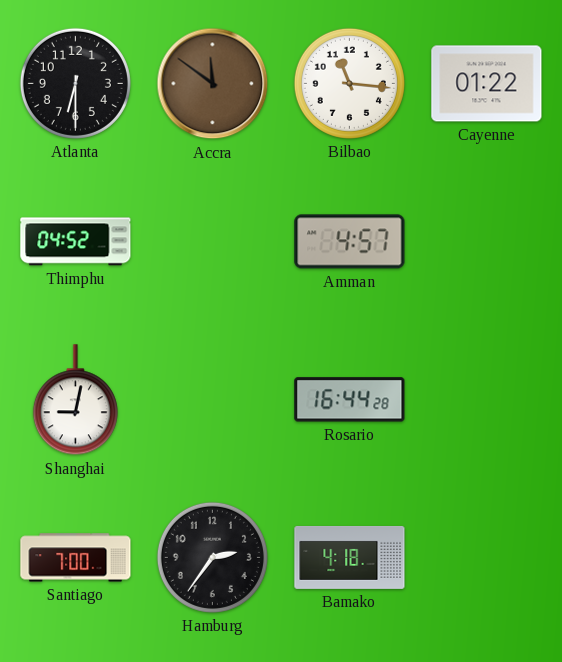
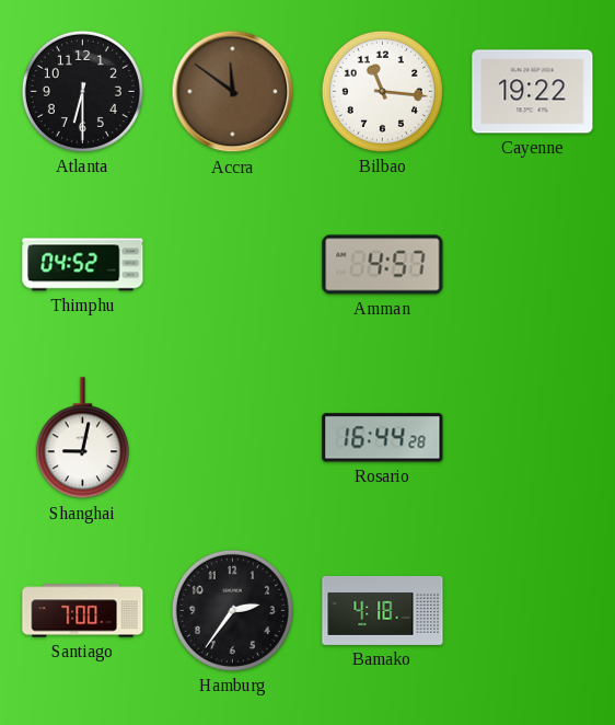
Cayenne: 01:22 -> 19:22
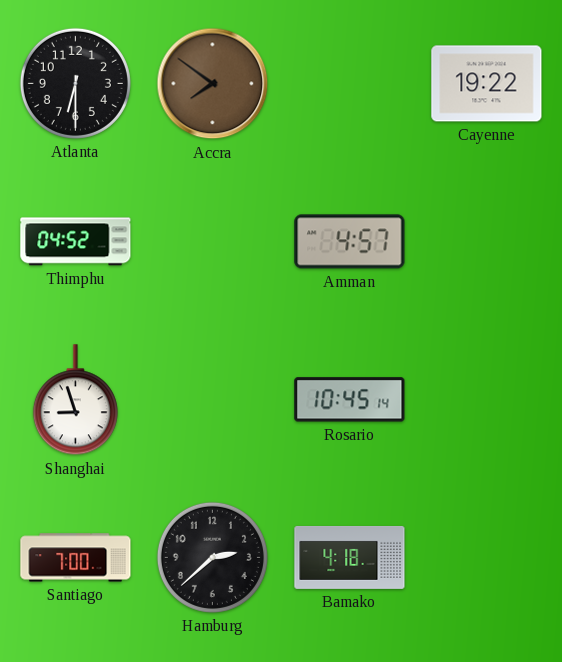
Accra: 11:51 -> 7:51
Bilbao: 11:16 -> none
Shanghai: 9:02 -> 8:57
Rosario: 16:44 -> 10:45
Hamburg: 2:36 -> 2:38
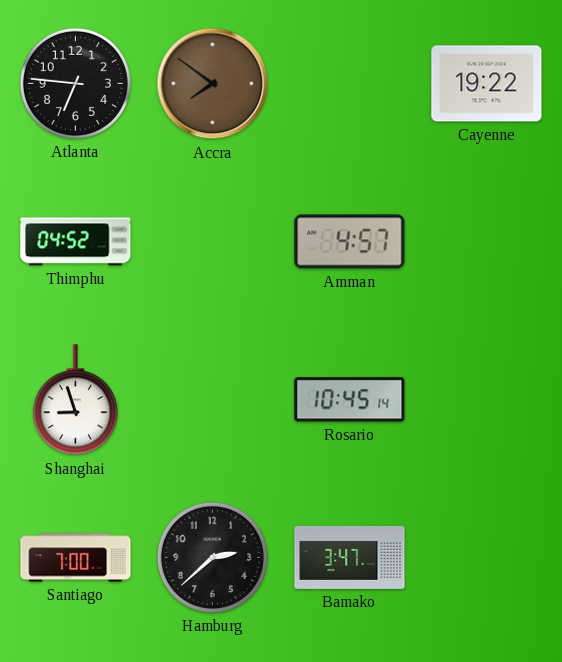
Atlanta: 6:30 -> 6:46
Bamako: 4:18 -> 3:47
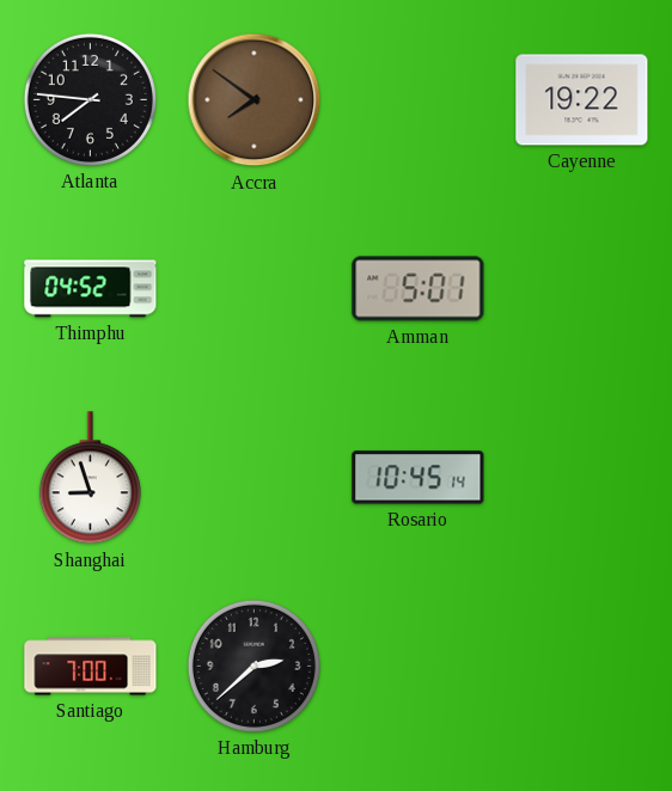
Atlanta: 6:46 -> 7:46
Amman: 4:57 -> 5:01
Bamako: 3:47 -> none
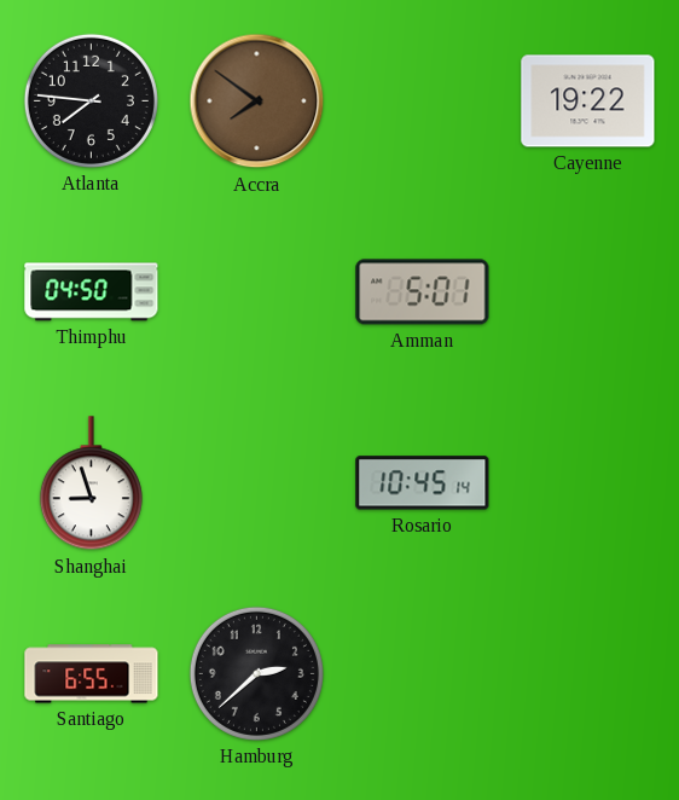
Thimphu: 04:52 -> 04:50
Santiago: 7:00 -> 6:55
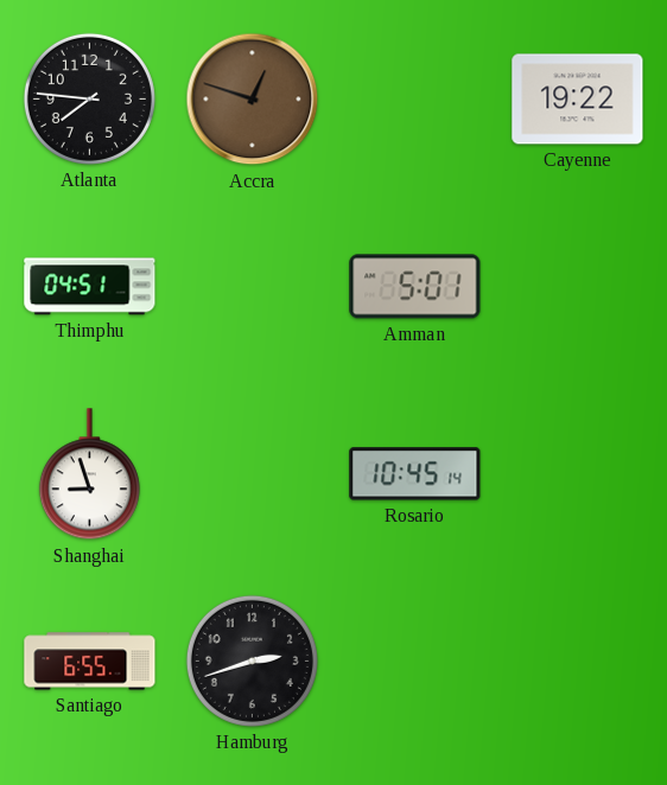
Accra: 7:51 -> 12:48
Thimphu: 04:50 -> 04:51
Hamburg: 2:38 -> 2:42
